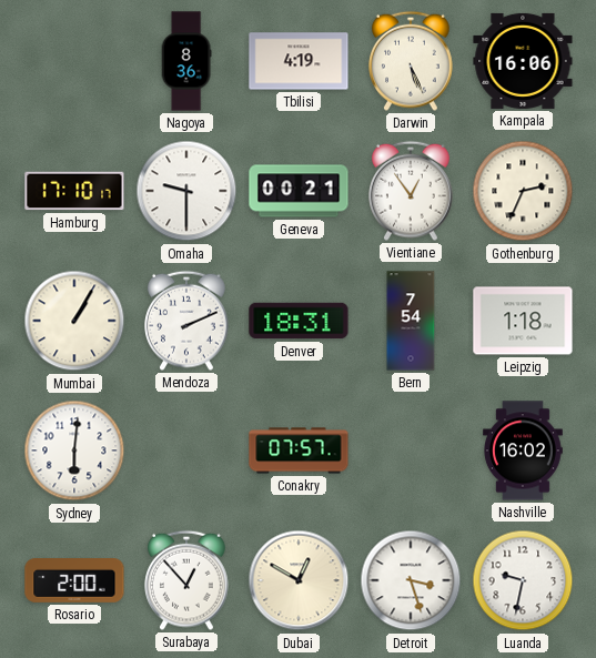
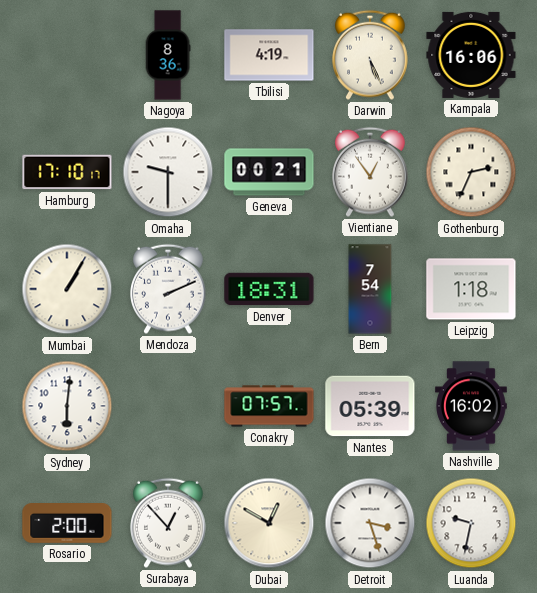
Nantes: none -> 05:39
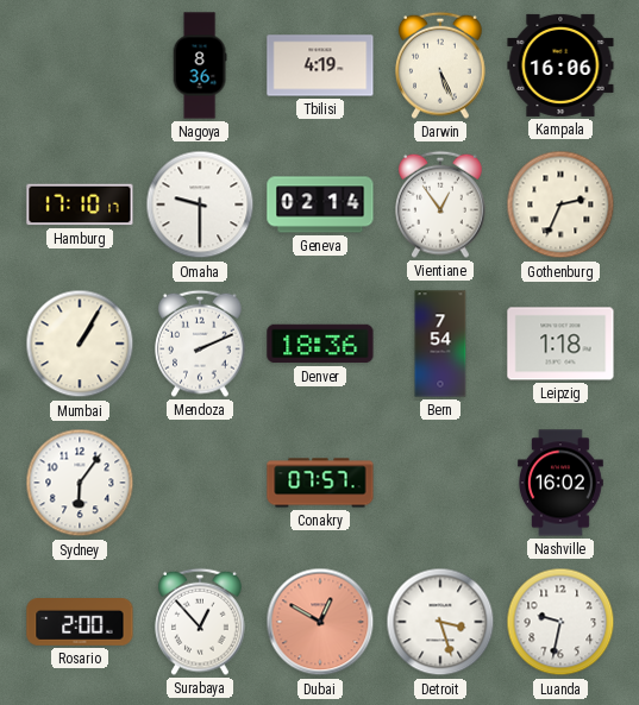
Geneva: 00:21 -> 02:14
Denver: 18:31 -> 18:36
Sydney: 6:01 -> 6:06
Nantes: 05:39 -> none
Dubai dial: cream -> salmon
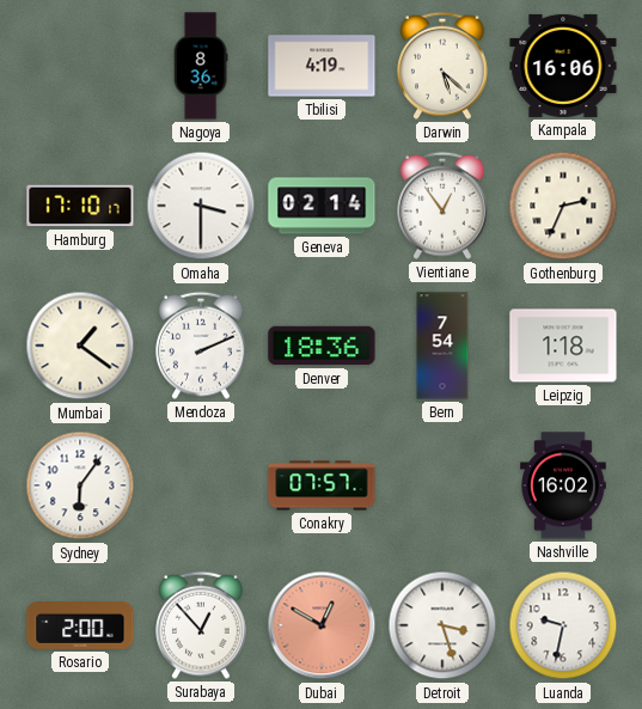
Darwin: 5:26 -> 5:22
Omaha: 9:30 -> 3:30
Mumbai: 1:05 -> 1:21
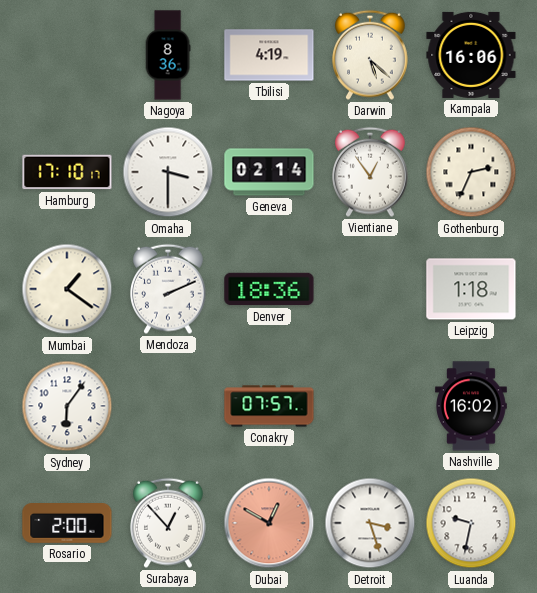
Bern: 7:54 -> none
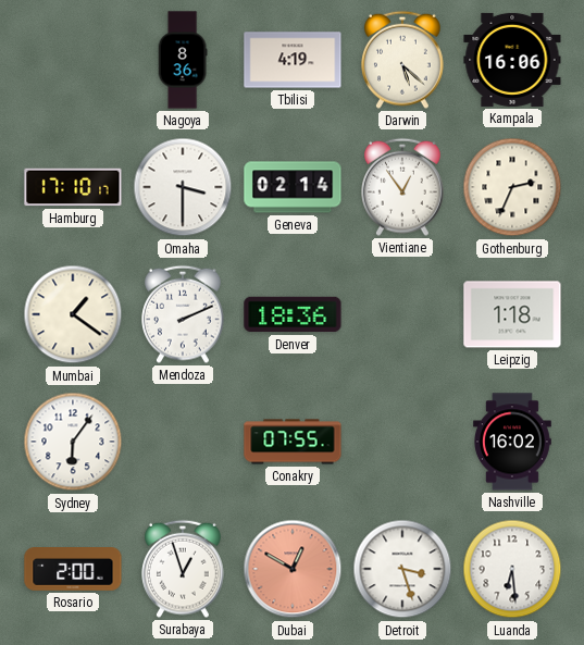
Conakry: 07:57 -> 07:55
Surabaya: 12:53 -> 12:57
Luanda: 9:32 -> 6:29
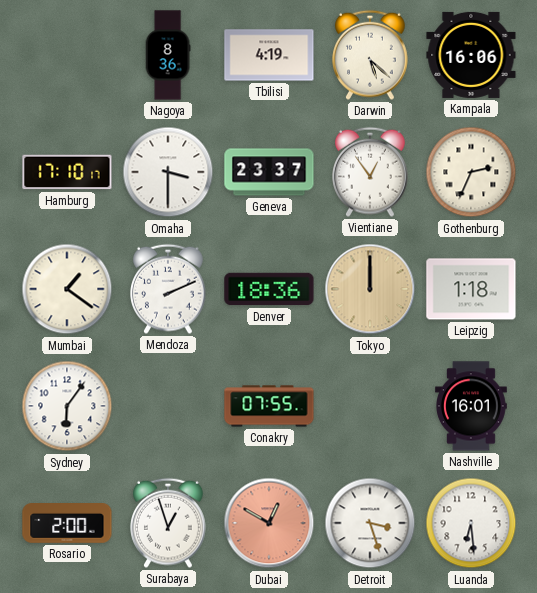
Geneva: 02:14 -> 23:37
Tokyo: none -> 12:00
Nashville: 16:02 -> 16:01
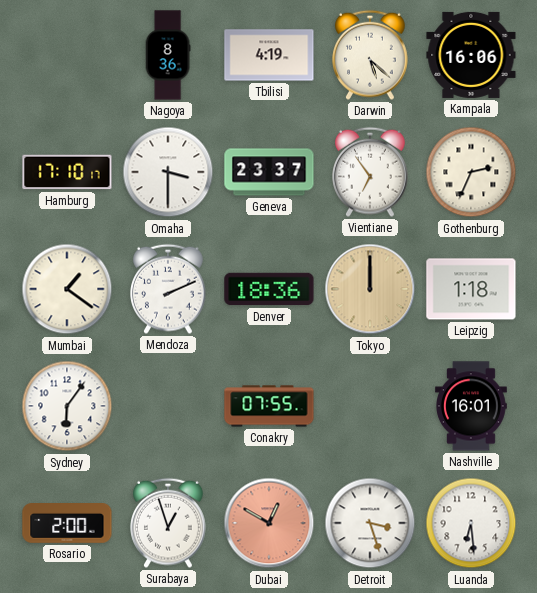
Vientiane: 12:54 -> 6:54
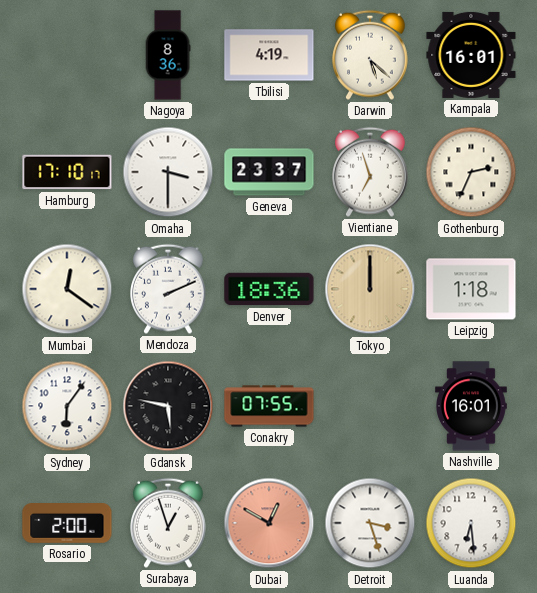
Kampala: 16:06 -> 16:01
Vientiane: 6:54 -> 6:57
Mumbai: 1:21 -> 12:21
Gdansk: none -> 5:47
